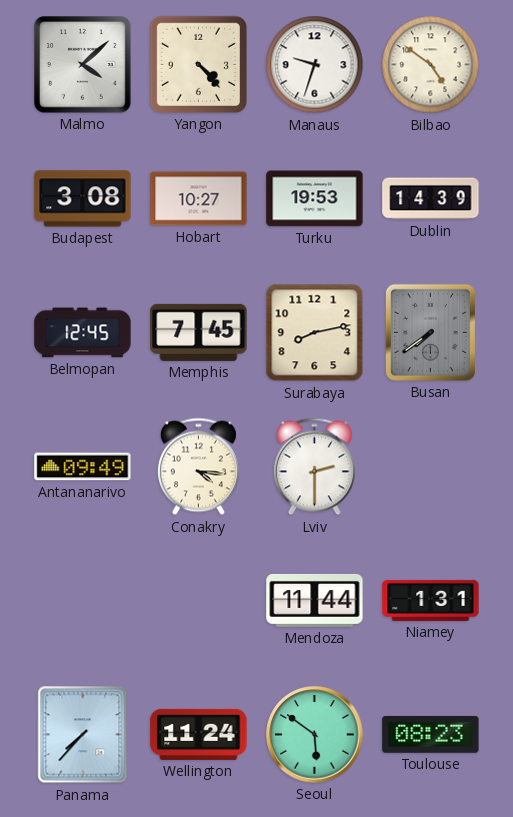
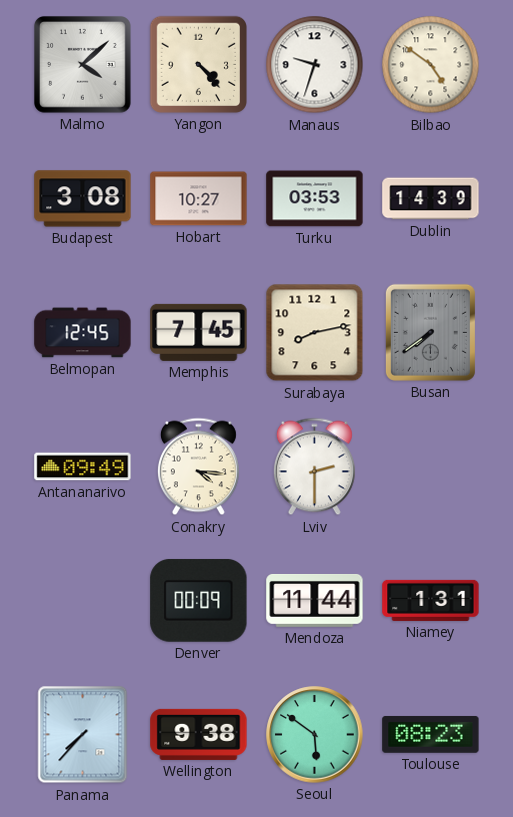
Turku: 19:53 -> 03:53
Denver: none -> 00:09
Wellington: 11:24 -> 9:38
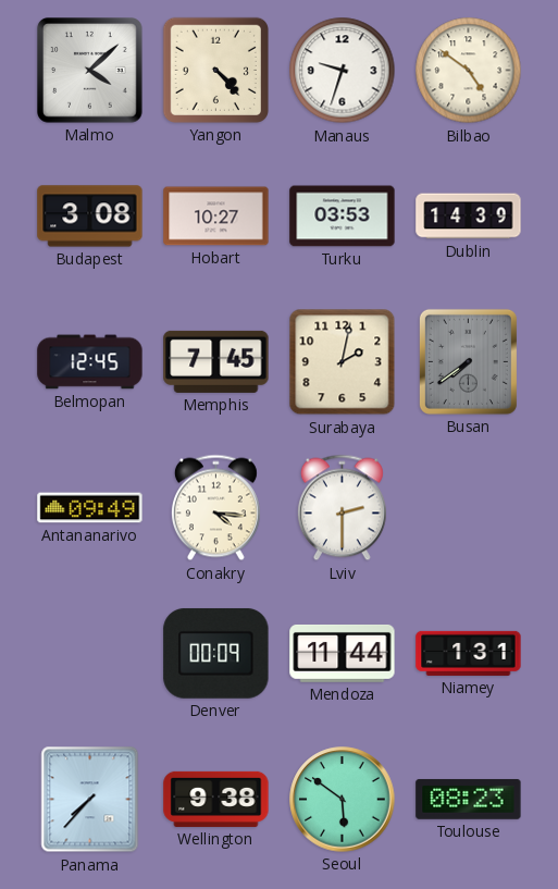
Surabaya: 8:13 -> 2:02
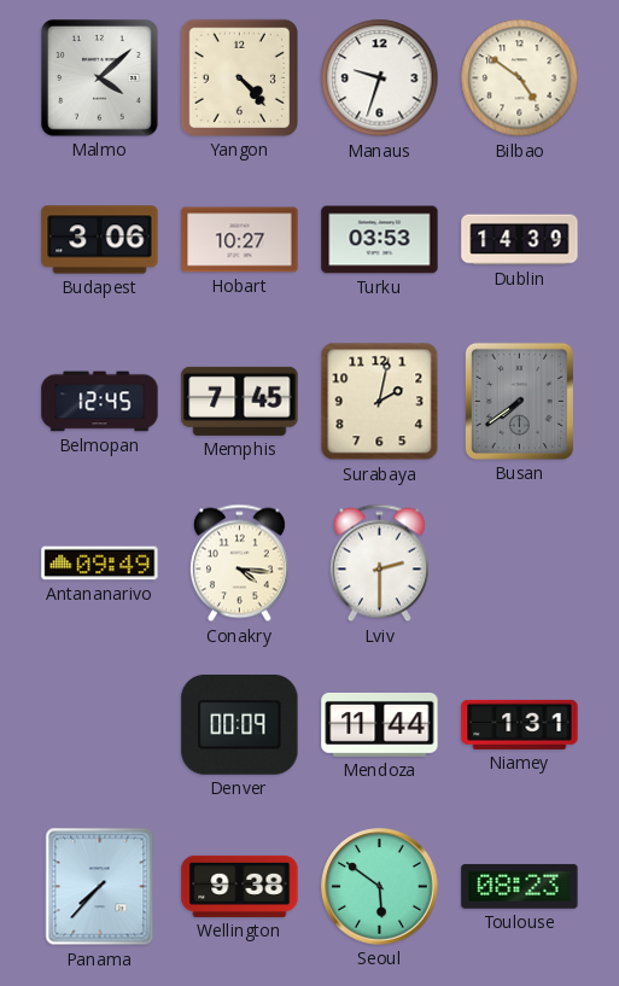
Budapest: 3:08 -> 3:06
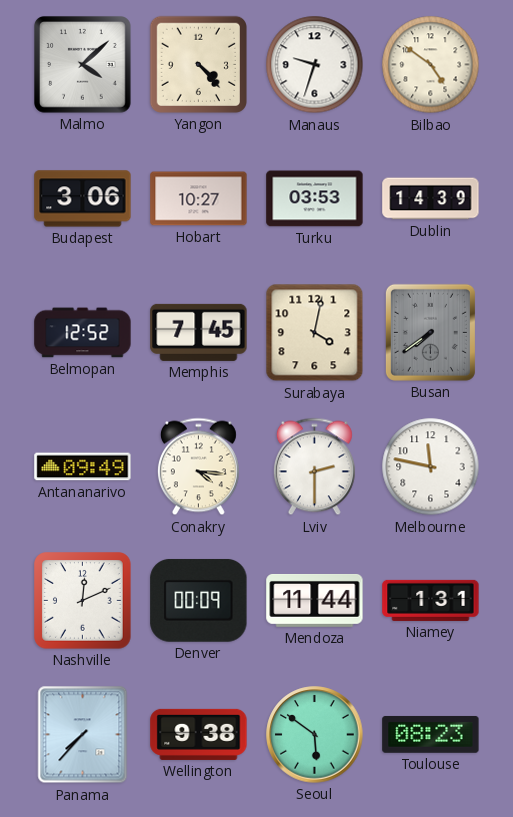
Belmopan: 12:45 -> 12:52
Surabaya: 2:02 -> 4:02
Melbourne: none -> 11:47
Nashville: none -> 12:11
